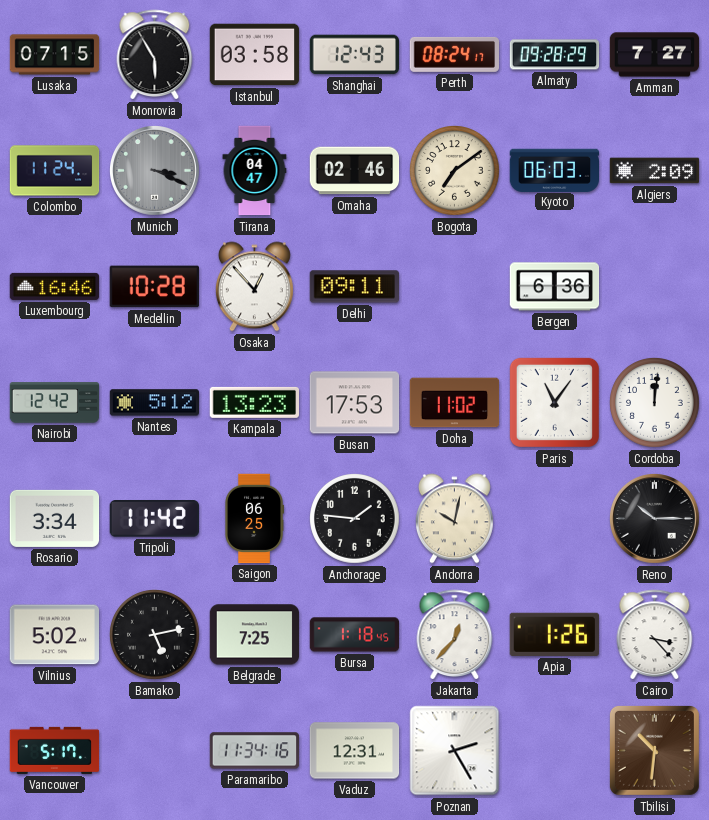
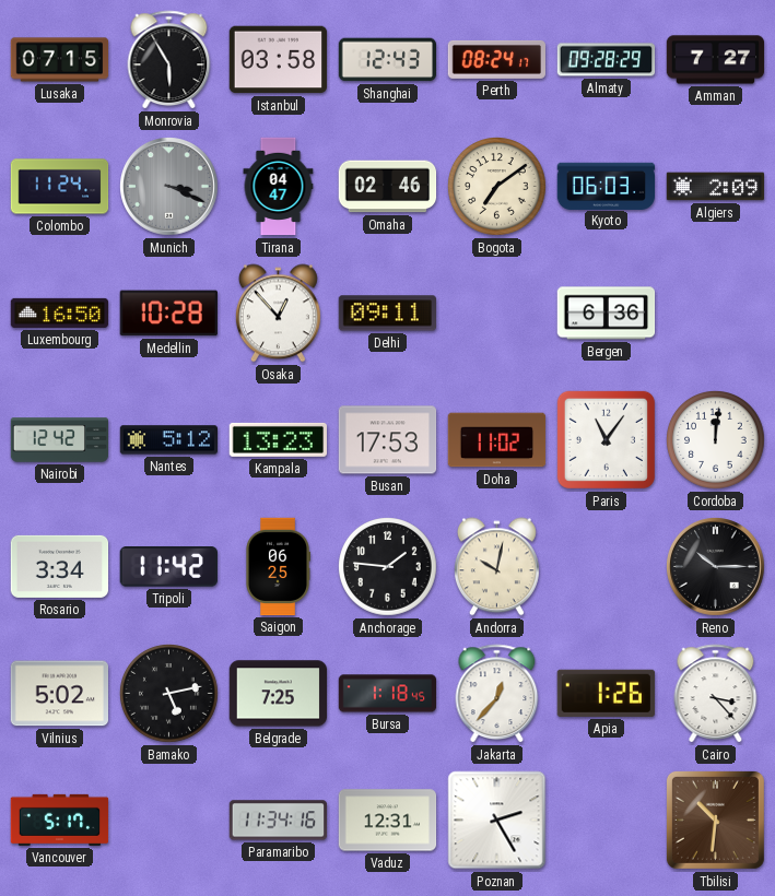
Luxembourg: 16:46 -> 16:50
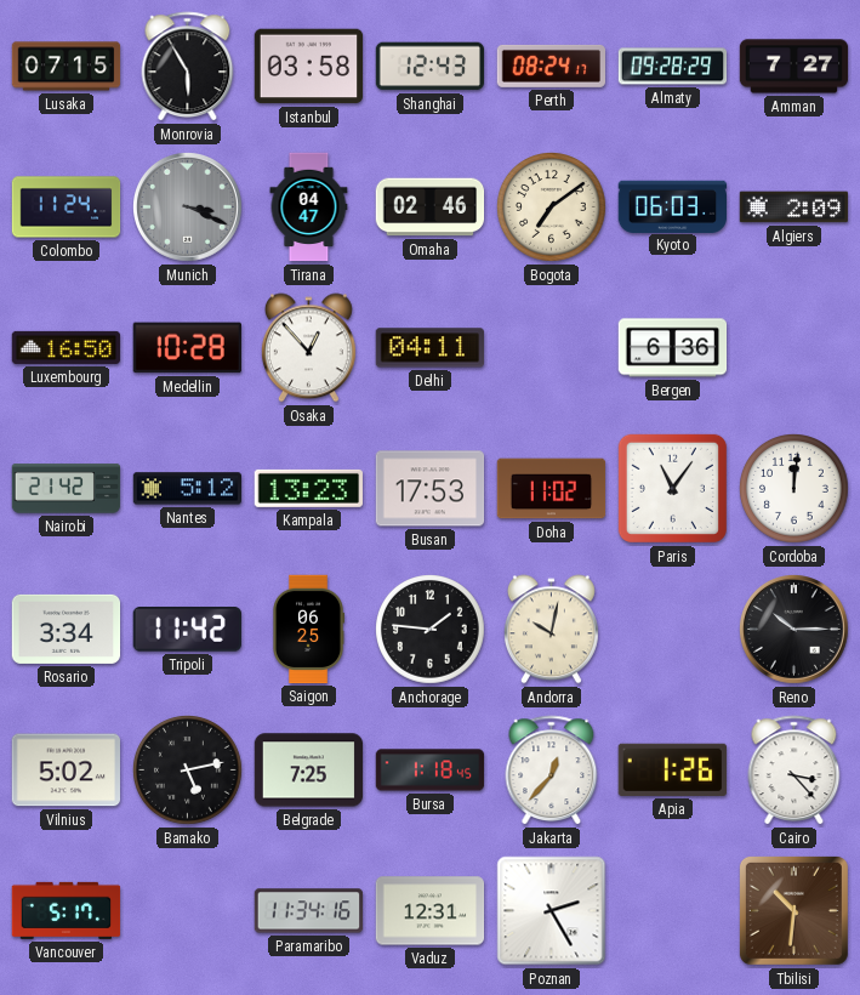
Delhi: 09:11 -> 04:11
Nairobi: 12:42 -> 21:42
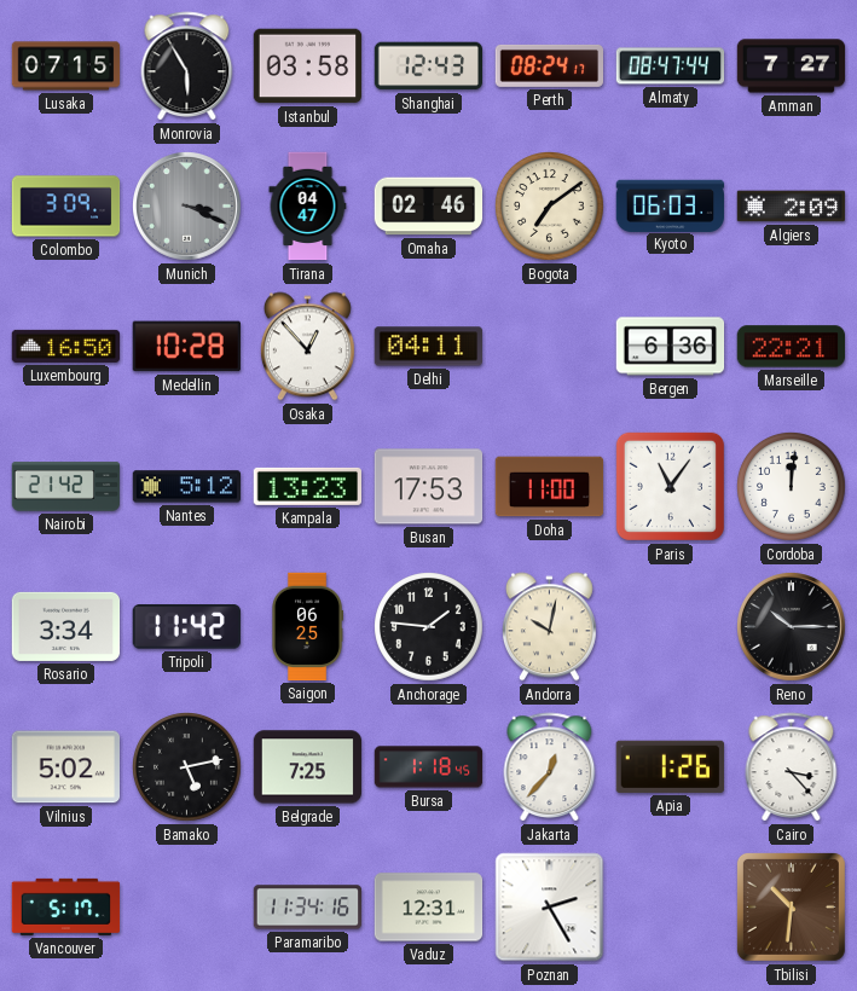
Almaty: 09:28 -> 08:47
Colombo: 11:24 -> 3:09
Marseille: none -> 22:21
Doha: 11:02 -> 11:00
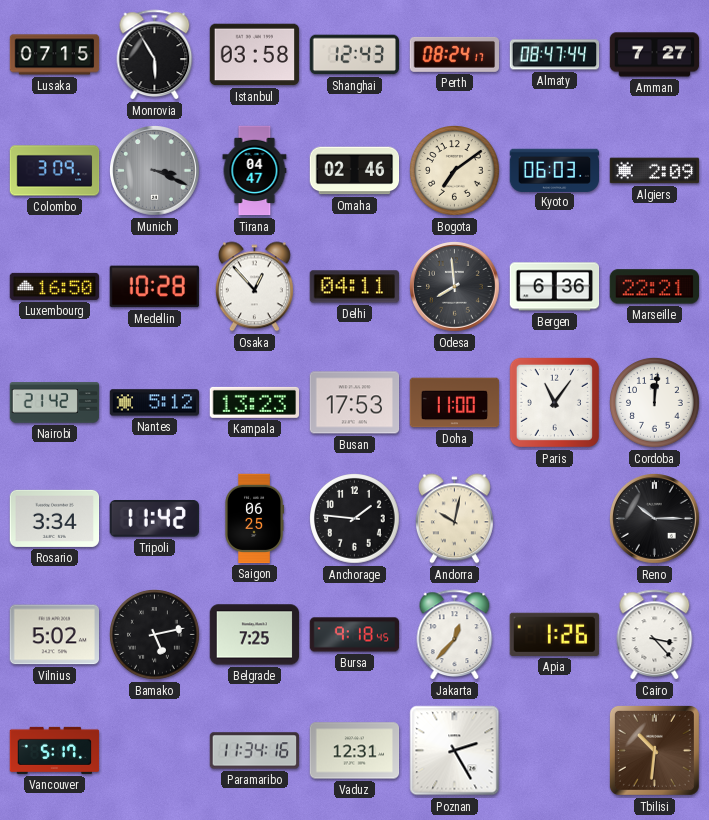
Odesa: none -> 7:59
Bursa: 1:18 -> 9:18
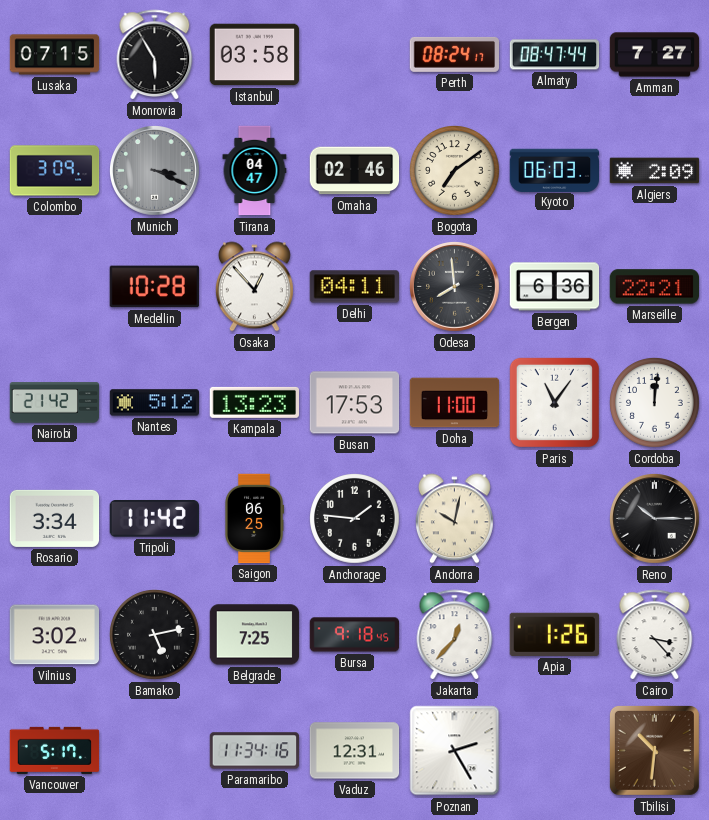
Shanghai: 12:43 -> none
Luxembourg: 16:50 -> none
Vilnius: 5:02 -> 3:02
